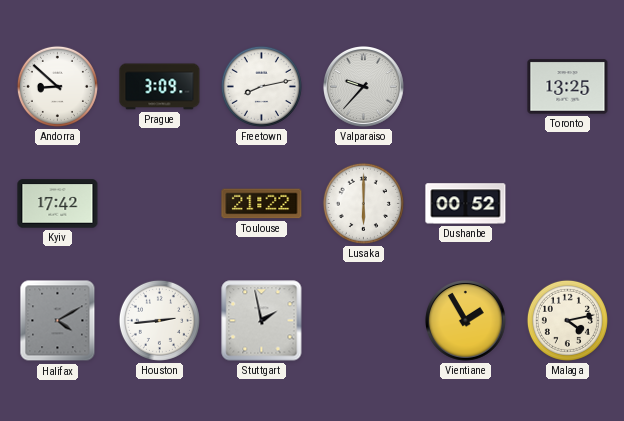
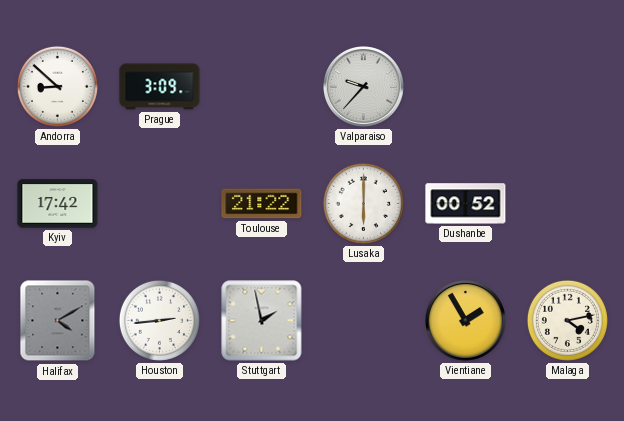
Freetown: 8:13 -> none
Toronto: 13:25 -> none
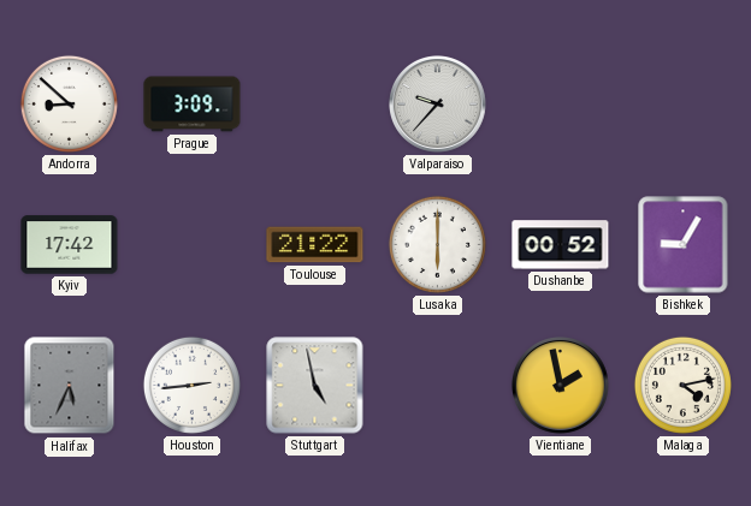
Bishkek: none -> 9:05
Halifax: 4:10 -> 5:34
Stuttgart: 1:58 -> 4:58
Vientiane: 1:55 -> 1:58
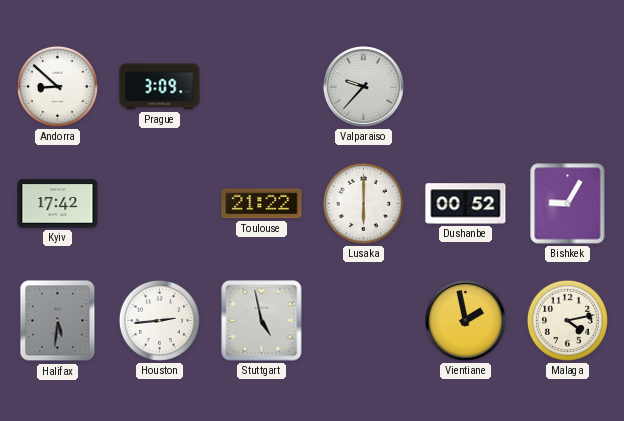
Halifax: 5:34 -> 5:31
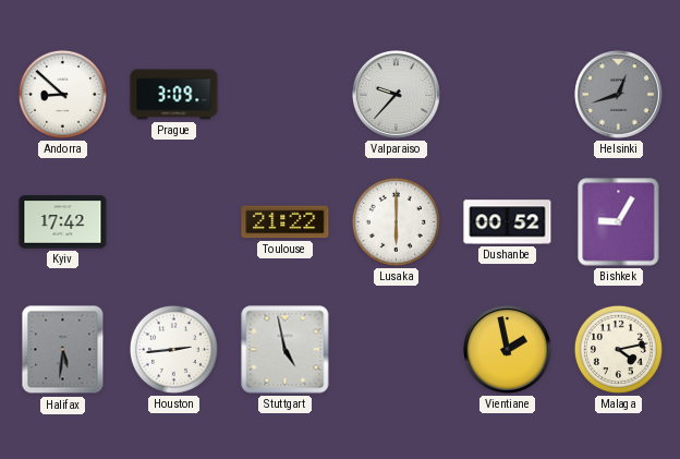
Helsinki: none -> 12:42
